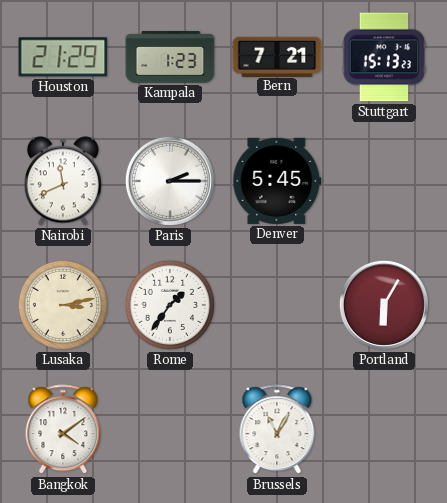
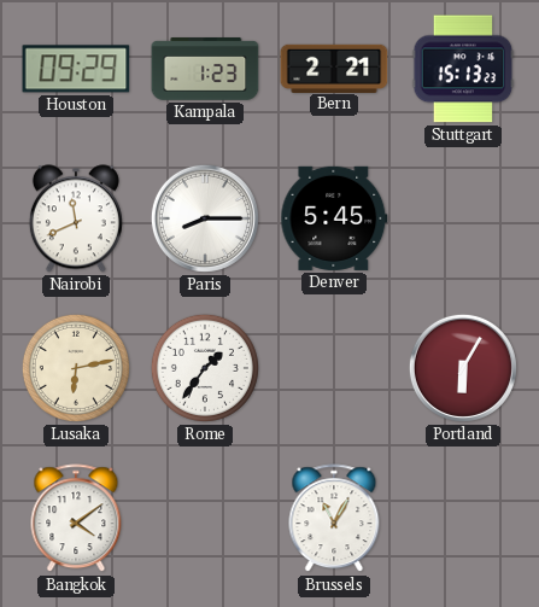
Houston: 21:29 -> 09:29
Bern: 7:21 -> 2:21
Paris: 2:15 -> 8:15
Lusaka: 3:13 -> 6:13
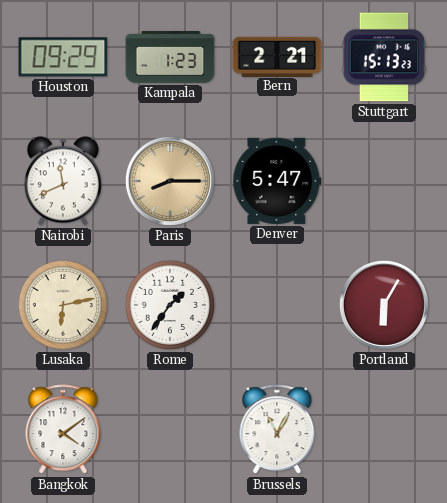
Paris dial: white -> champagne
Denver: 5:45 -> 5:47
